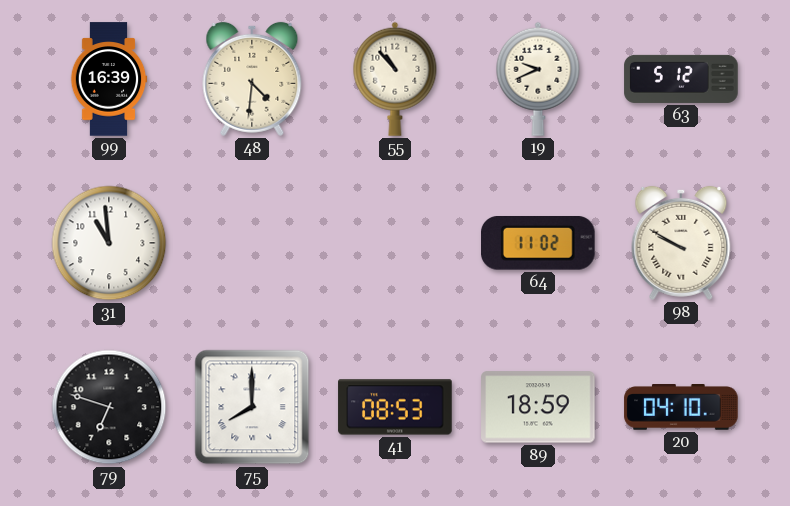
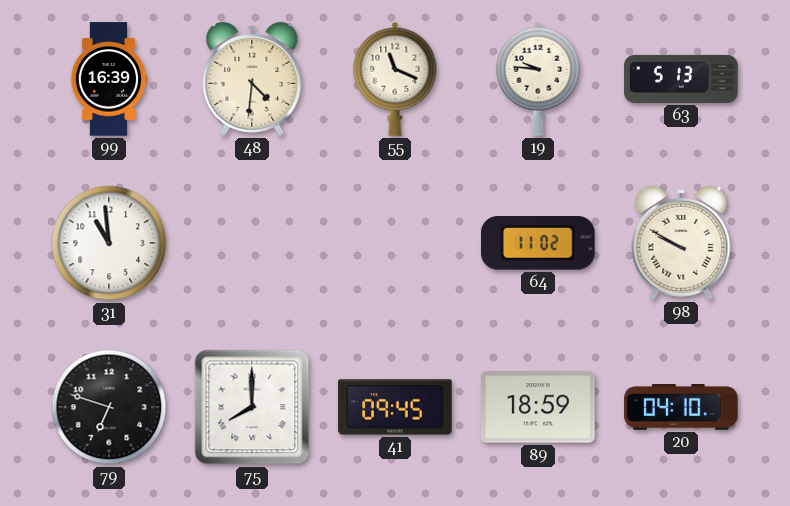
55: 10:53 -> 11:19
19: 9:41 -> 9:46
63: 5:12 -> 5:13
41: 08:53 -> 09:45
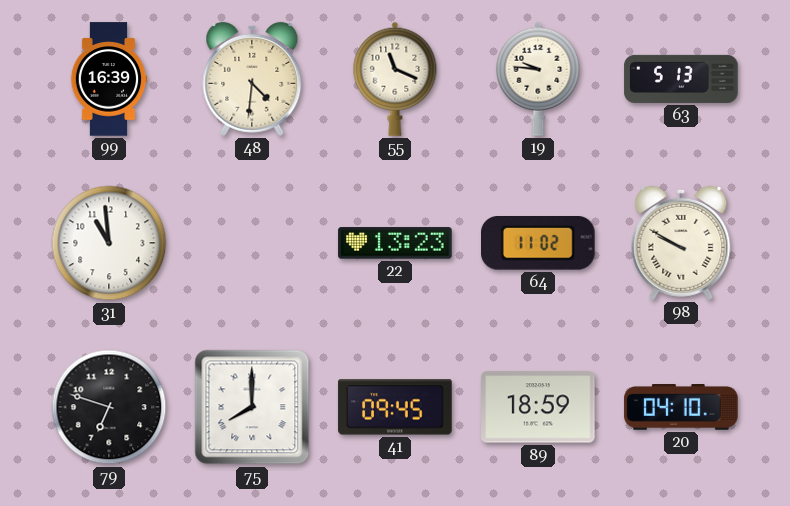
22: none -> 13:23
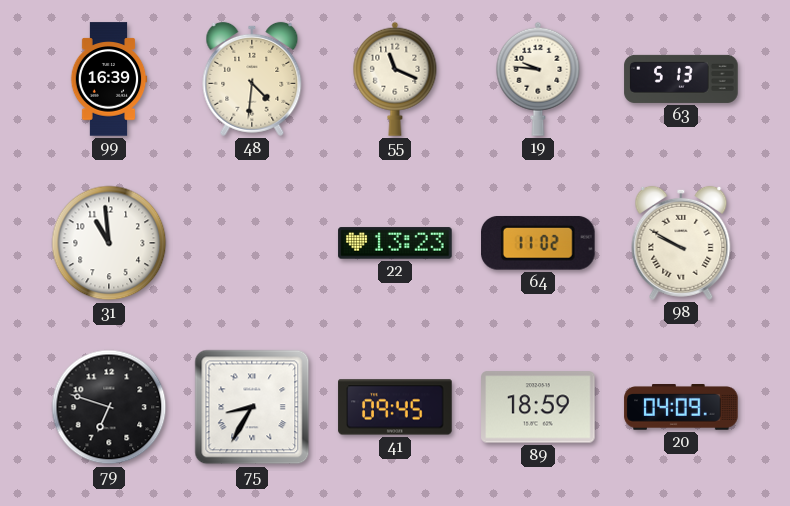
75: 8:00 -> 8:35
20: 04:10 -> 04:09
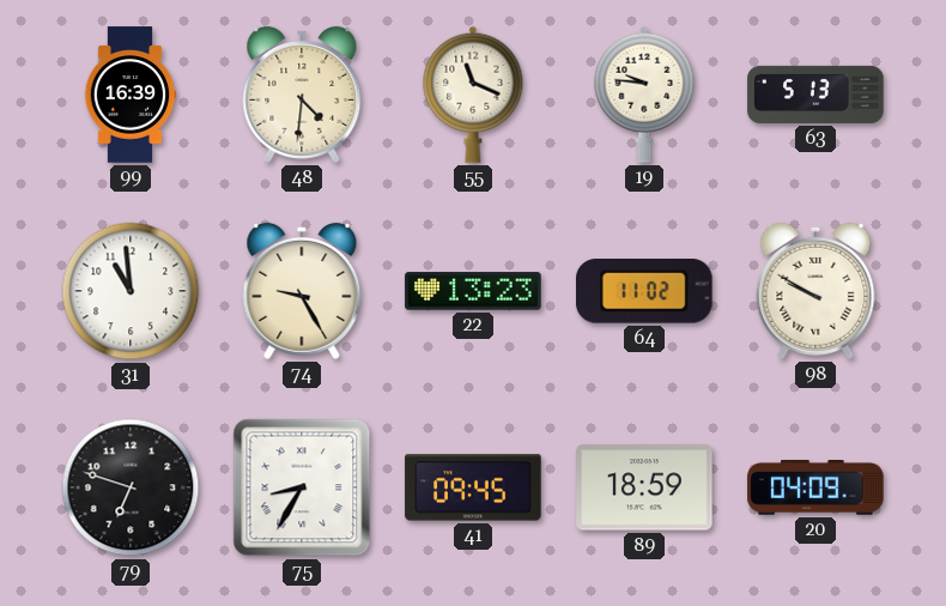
74: none -> 9:25
